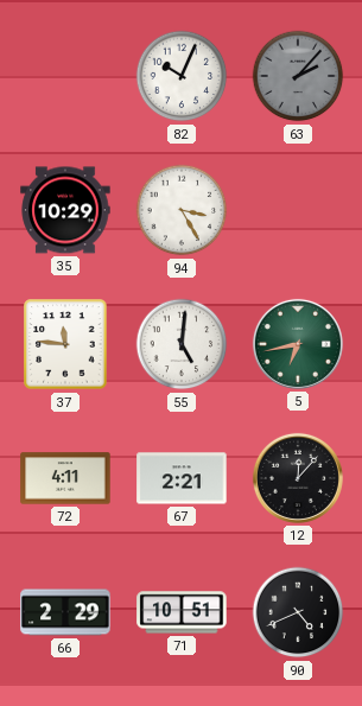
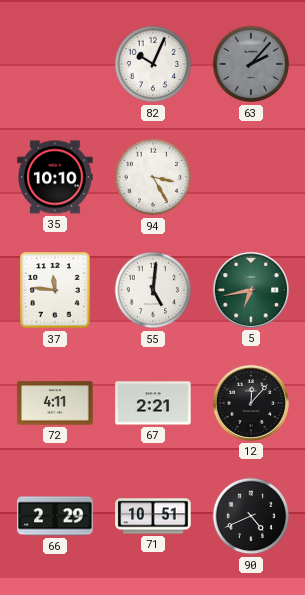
35: 10:29 -> 10:10
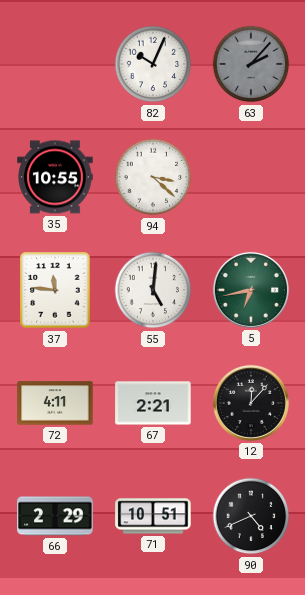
35: 10:10 -> 10:55
94: 3:25 -> 3:22
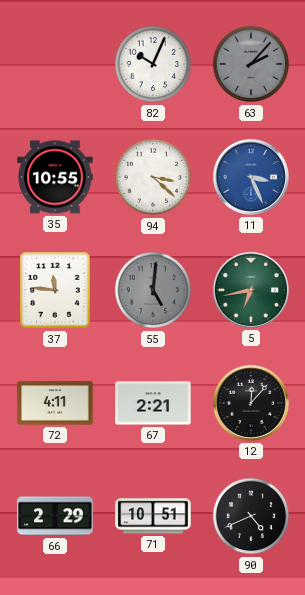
11: none -> 3:26
55 dial: white -> grey
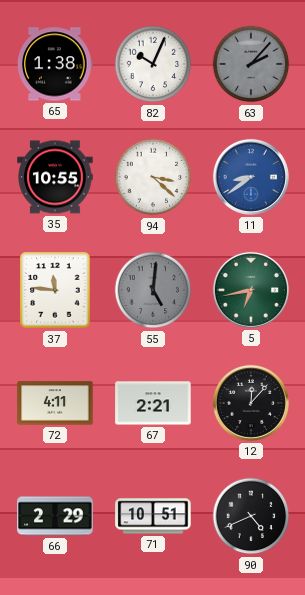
65: none -> 1:38
11: 3:26 -> 8:39
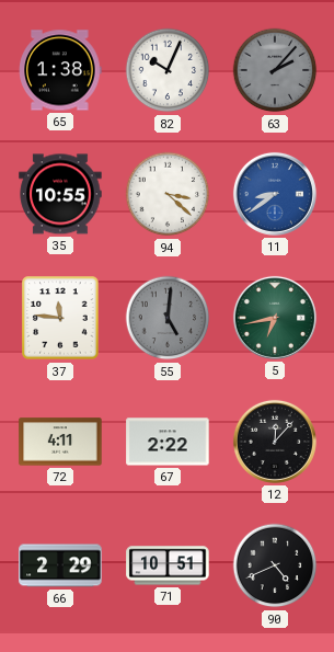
67: 2:21 -> 2:22
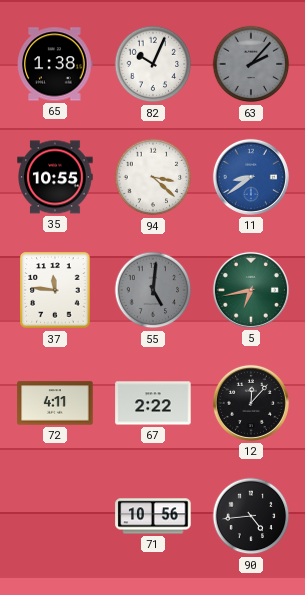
66: 2:29 -> none
71: 10:51 -> 10:56
90: 4:41 -> 4:44
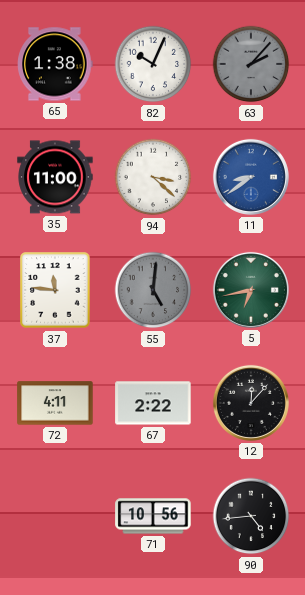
35: 10:55 -> 11:00
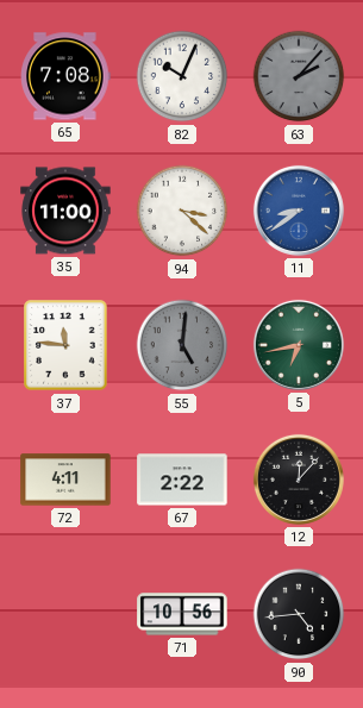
65: 1:38 -> 7:08
